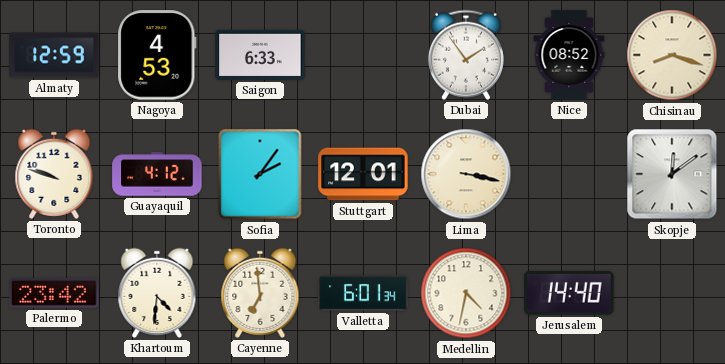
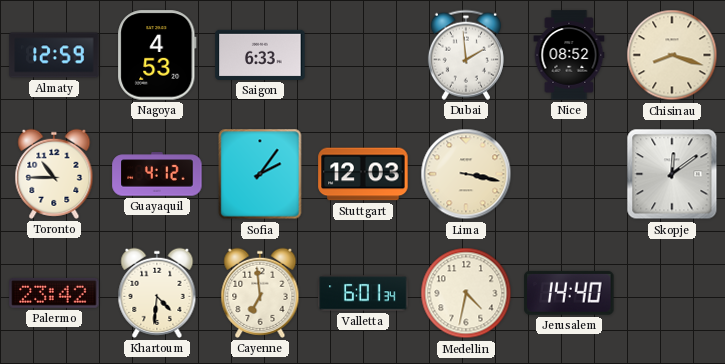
Dubai: 1:54 -> 1:59
Toronto: 9:48 -> 10:45
Stuttgart: 12:01 -> 12:03
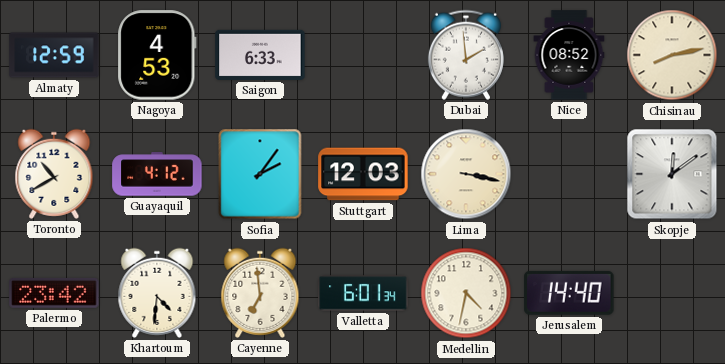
Chisinau: 8:18 -> 8:13
Toronto: 10:45 -> 10:40
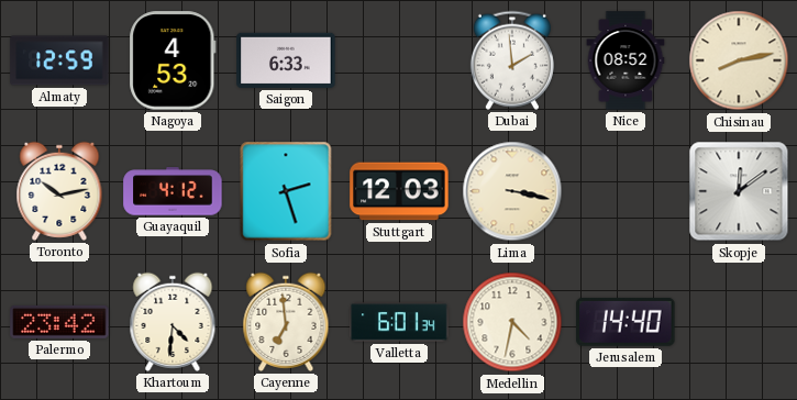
Toronto: 10:40 -> 10:13
Sofia: 2:06 -> 2:27
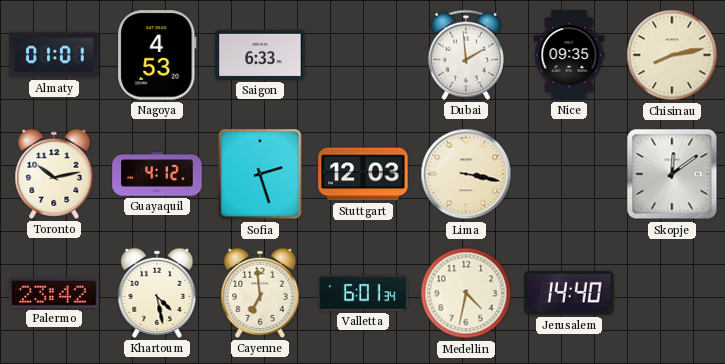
Almaty: 12:59 -> 01:01
Nice: 08:52 -> 09:35
Khartoum: 4:31 -> 4:28
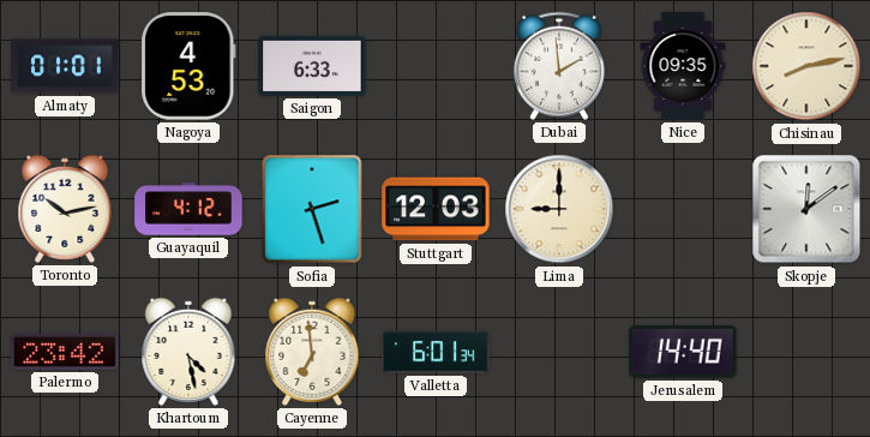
Lima: 3:17 -> 9:00
Medellin: 4:32 -> none
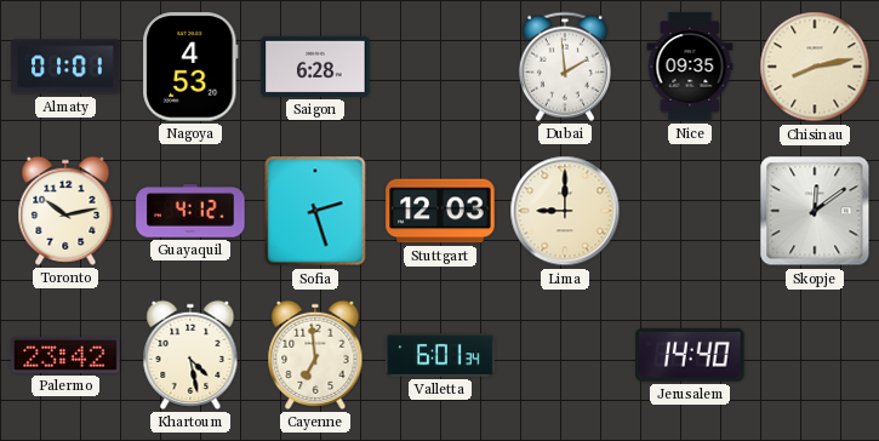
Saigon: 6:33 -> 6:28
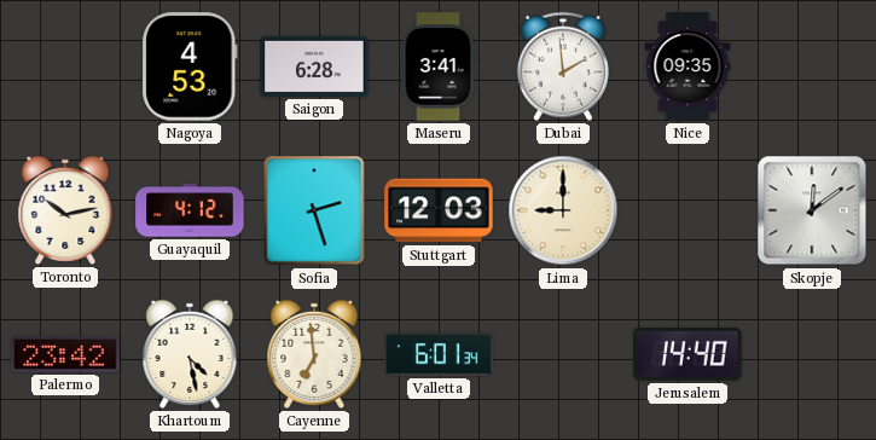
Almaty: 01:01 -> none
Maseru: none -> 3:41
Chisinau: 8:13 -> none
